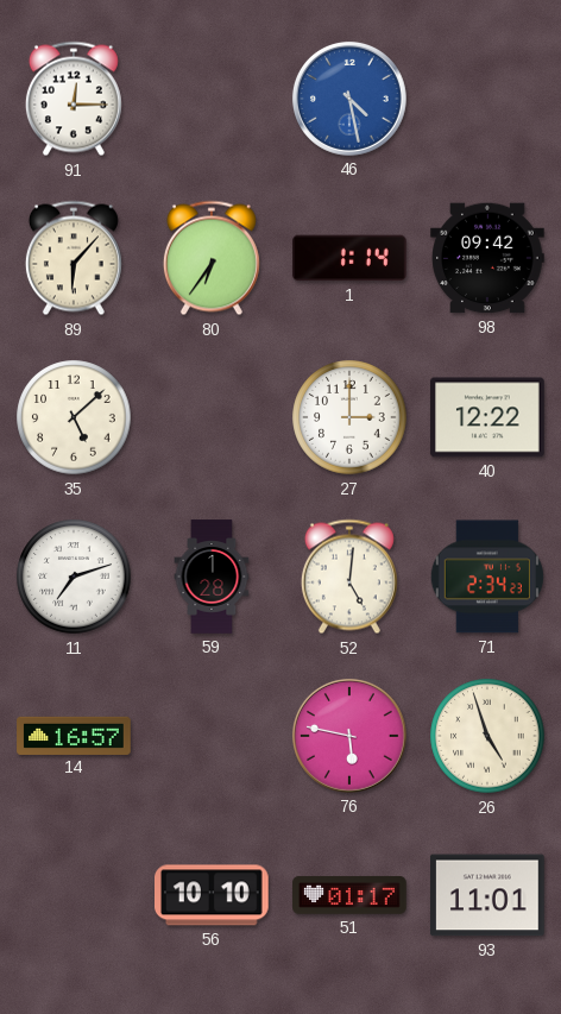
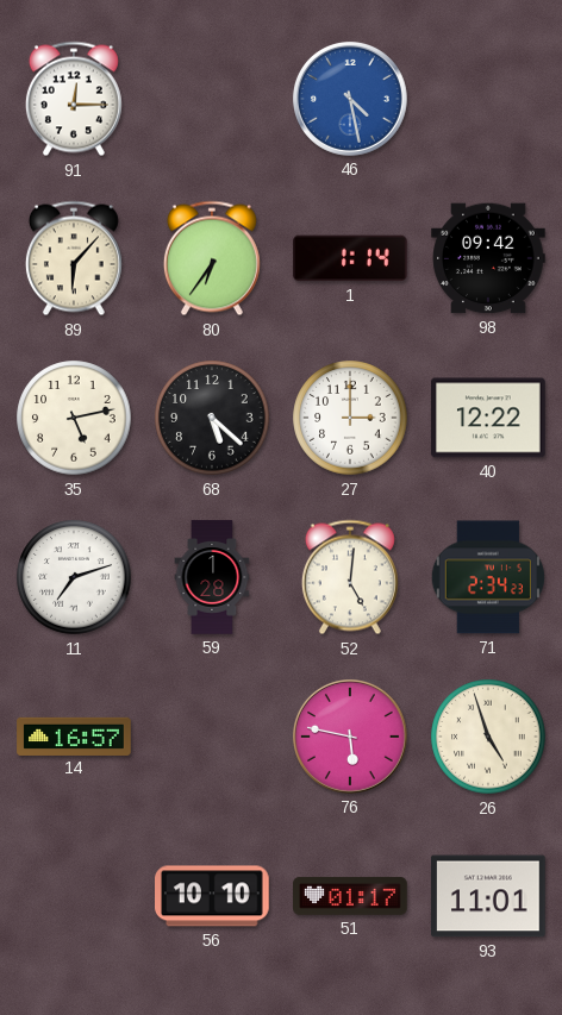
35: 5:08 -> 5:13
68: none -> 5:22
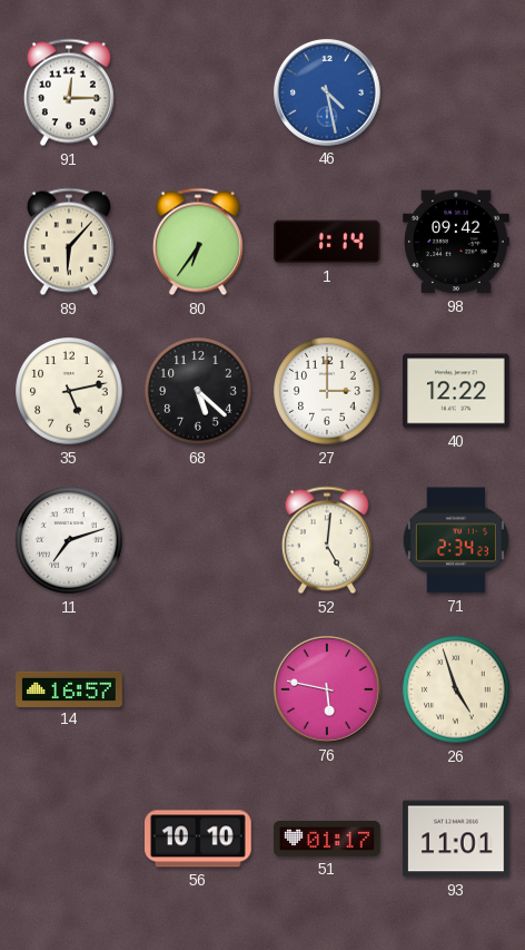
59: 1:28 -> none
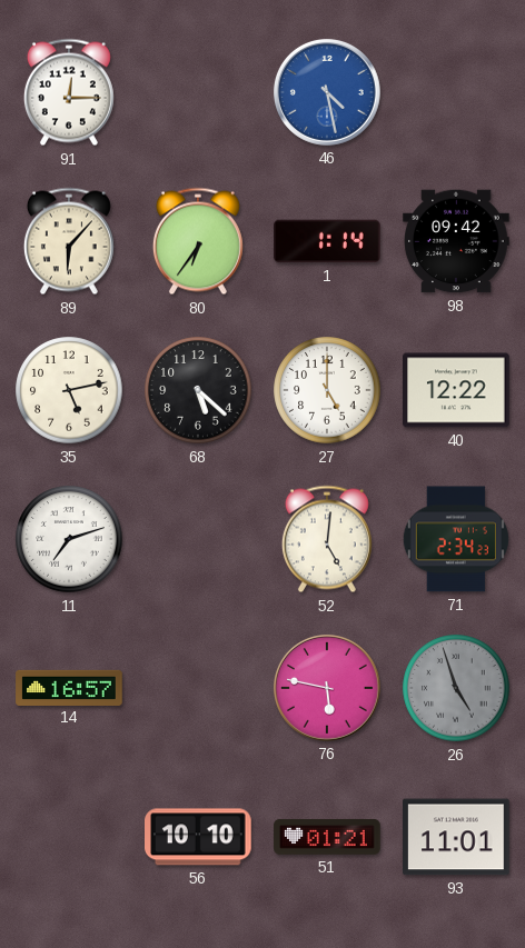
27: 3:00 -> 5:00
26 dial: cream -> grey
51: 01:17 -> 01:21
